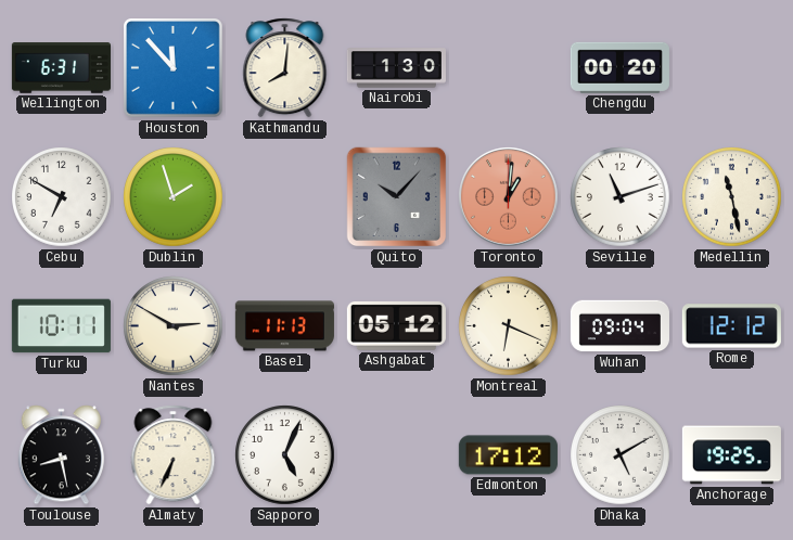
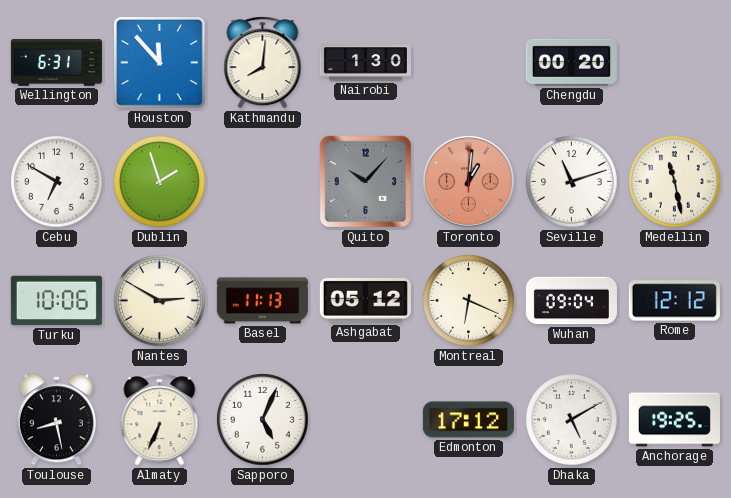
Turku: 10:11 -> 10:06
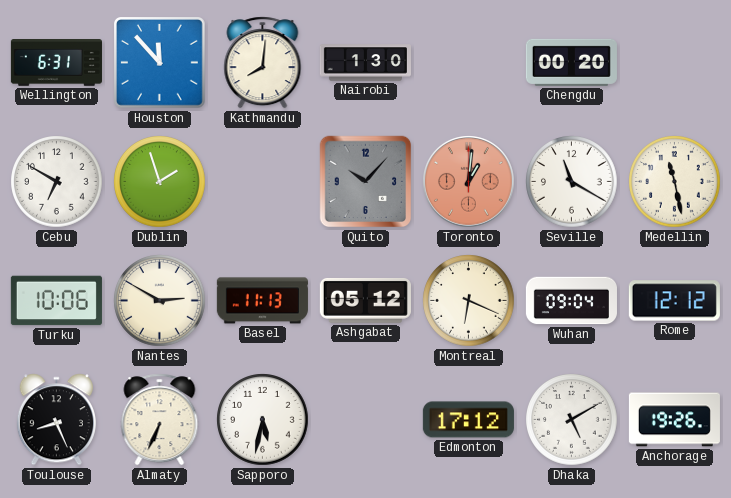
Seville: 11:12 -> 11:20
Toulouse: 8:28 -> 8:26
Sapporo: 5:04 -> 5:32
Anchorage: 19:25 -> 19:26
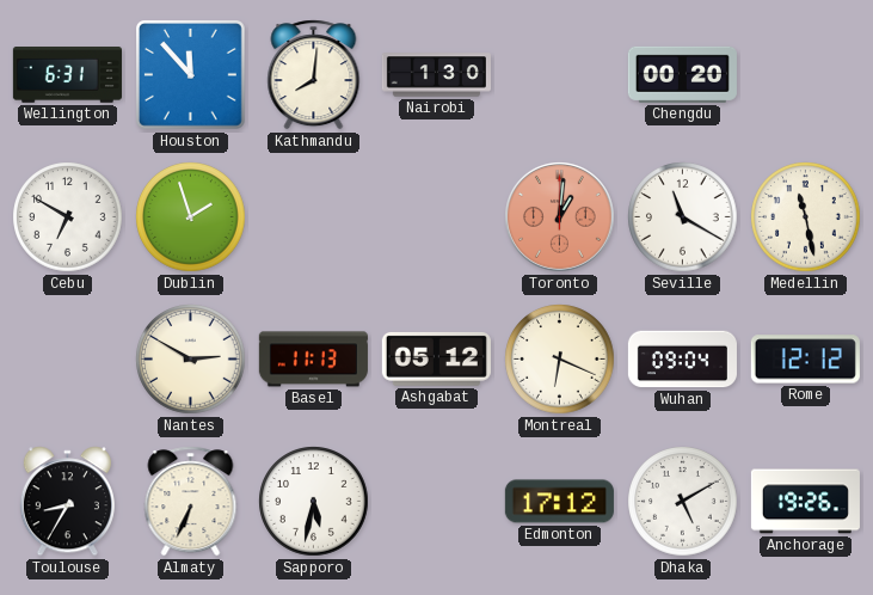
Quito: 10:07 -> none
Turku: 10:06 -> none
Toulouse: 8:26 -> 8:35
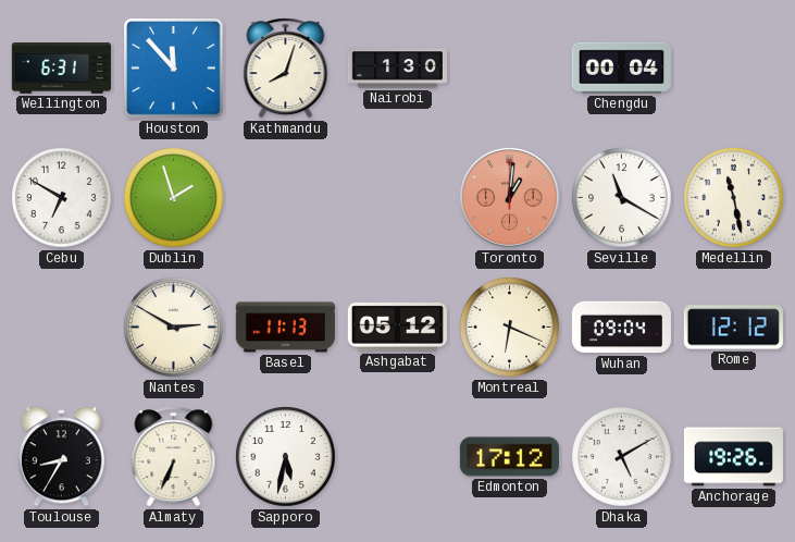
Kathmandu: 8:01 -> 8:03
Chengdu: 00:20 -> 00:04
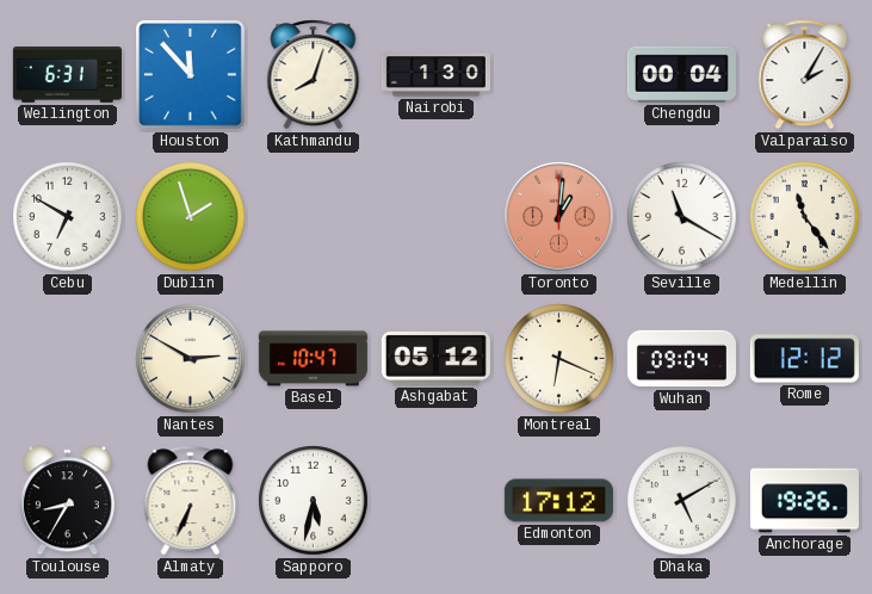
Valparaiso: none -> 2:05
Medellin: 11:28 -> 11:24
Basel: 11:13 -> 10:47
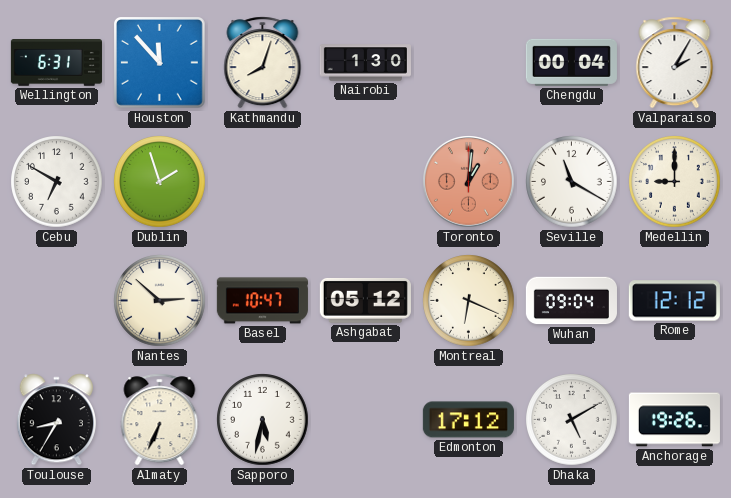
Medellin: 11:24 -> 9:00
Nantes: 2:50 -> 2:52
